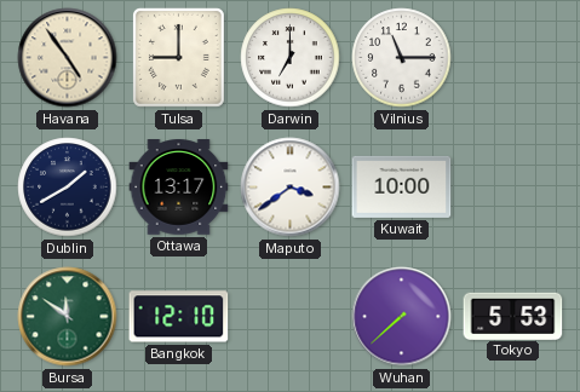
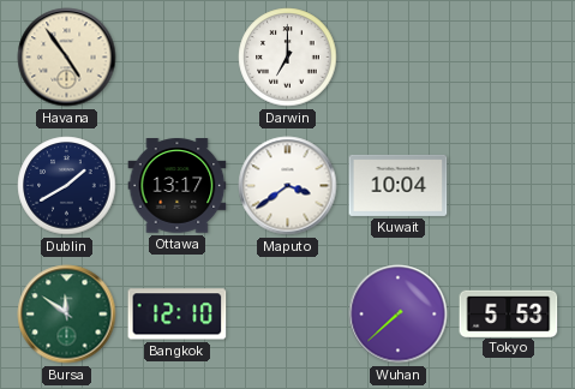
Tulsa: 9:00 -> none
Vilnius: 11:15 -> none
Kuwait: 10:00 -> 10:04
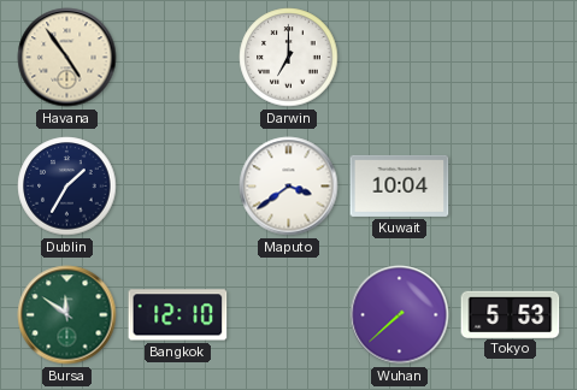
Dublin: 1:40 -> 1:35
Ottawa: 13:17 -> none
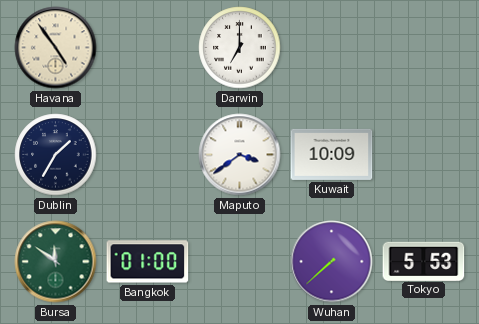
Kuwait: 10:04 -> 10:09
Bangkok: 12:10 -> 01:00
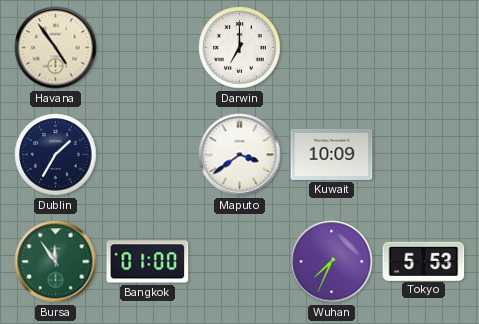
Bursa: 11:51 -> 11:54
Wuhan: 7:38 -> 7:34
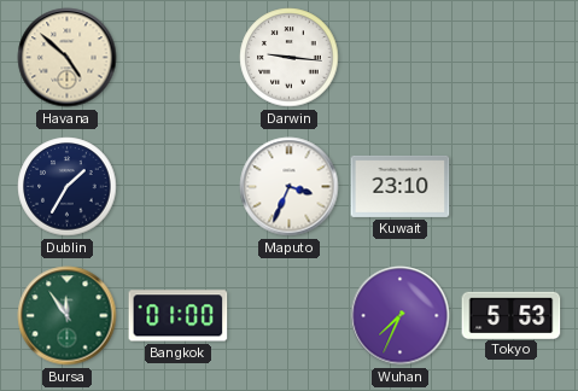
Havana: 4:54 -> 4:52
Darwin: 7:00 -> 9:16
Maputo: 3:39 -> 3:34
Kuwait: 10:09 -> 23:10
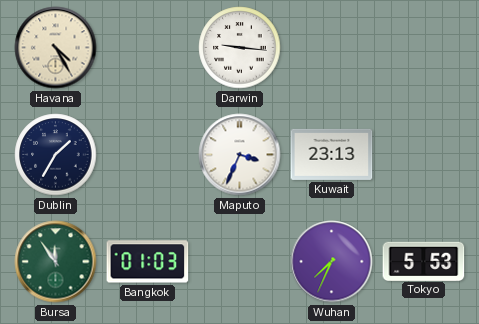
Havana: 4:52 -> 4:25
Kuwait: 23:10 -> 23:13
Bangkok: 01:00 -> 01:03
